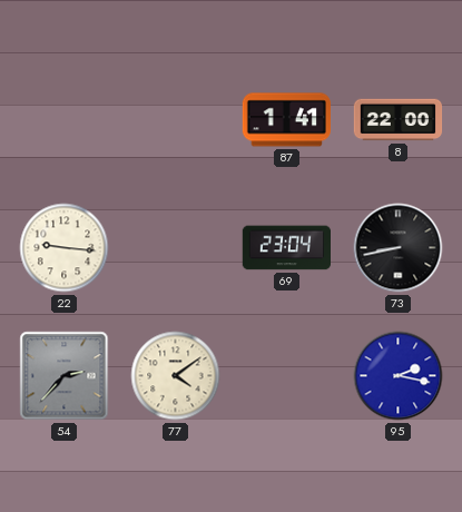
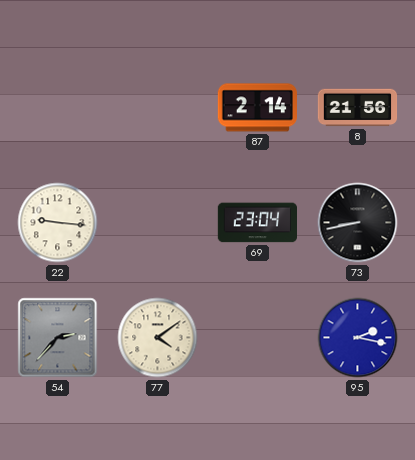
87: 1:41 -> 2:14
8: 22:00 -> 21:56
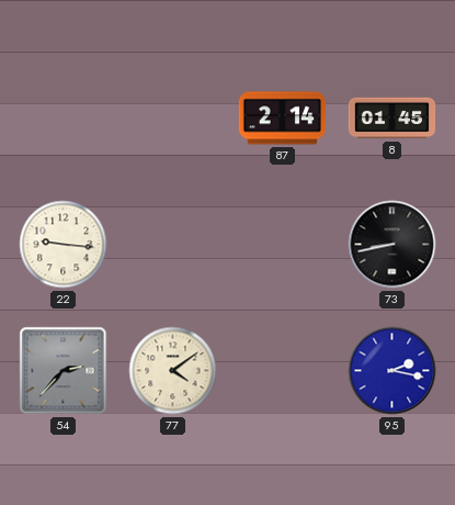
8: 21:56 -> 01:45
69: 23:04 -> none
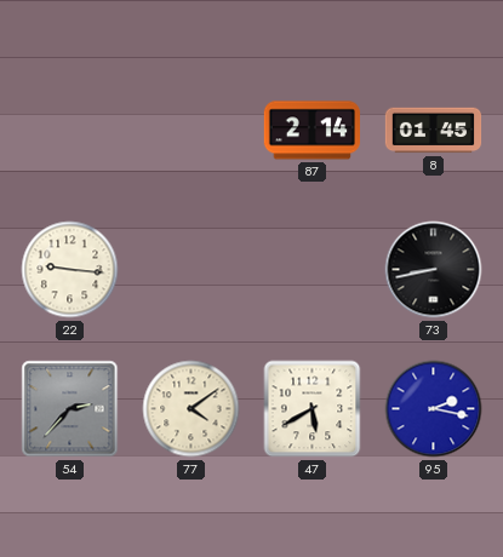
47: none -> 5:40
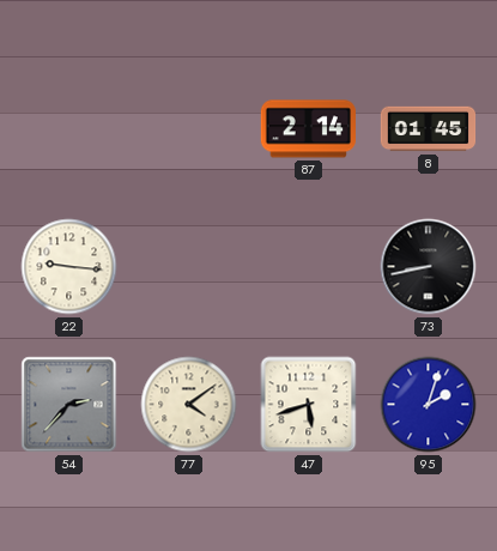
47: 5:40 -> 5:42
95: 2:17 -> 2:03
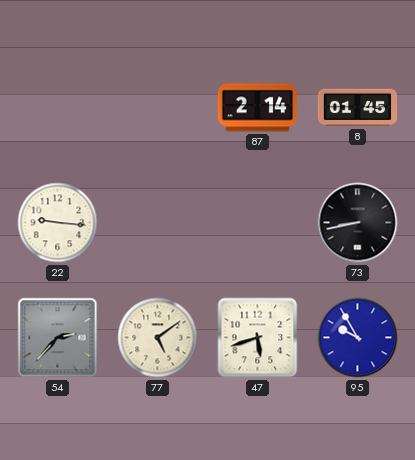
77: 4:09 -> 5:09
95: 2:03 -> 9:55
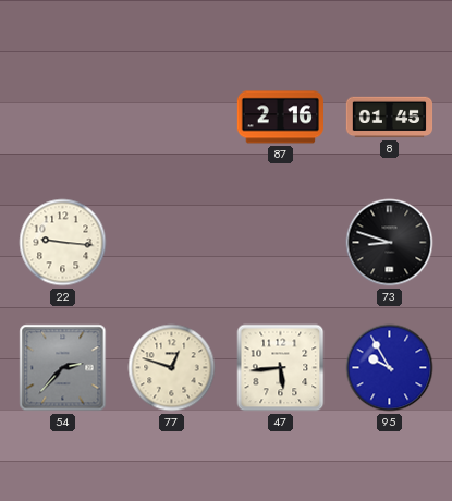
87: 2:14 -> 2:16
73: 8:43 -> 8:48
77: 5:09 -> 12:48
47: 5:42 -> 5:44
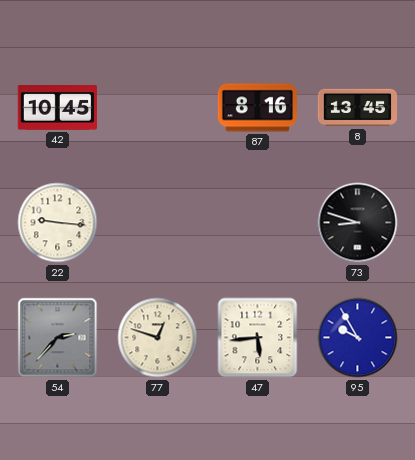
42: none -> 10:45
87: 2:16 -> 8:16
8: 01:45 -> 13:45
